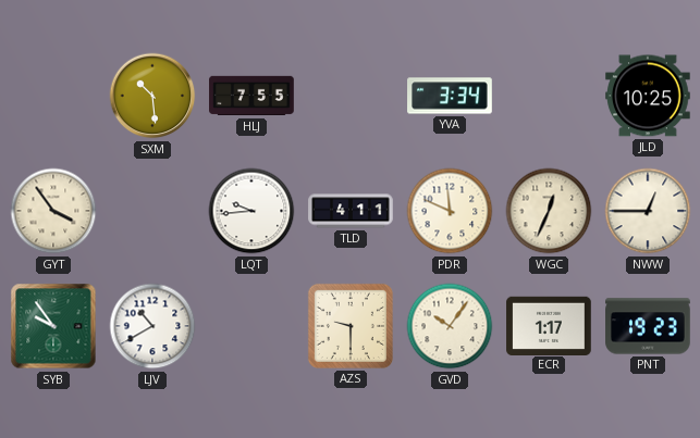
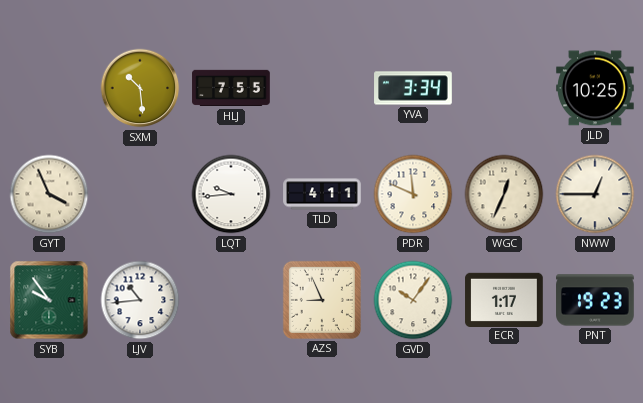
GYT: 3:54 -> 3:56
LJV: 10:40 -> 10:44
AZS: 9:30 -> 8:56
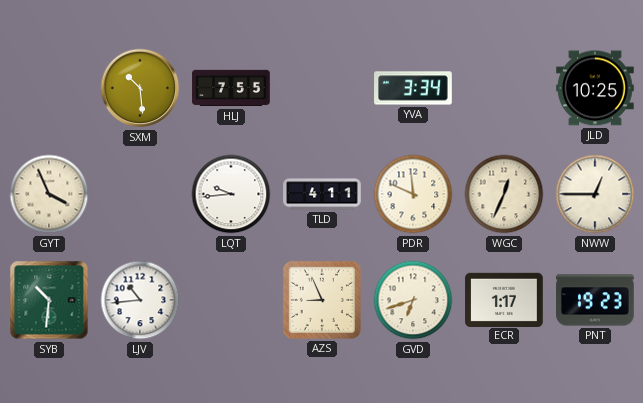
SYB: 9:54 -> 10:31
GVD: 10:06 -> 6:42
